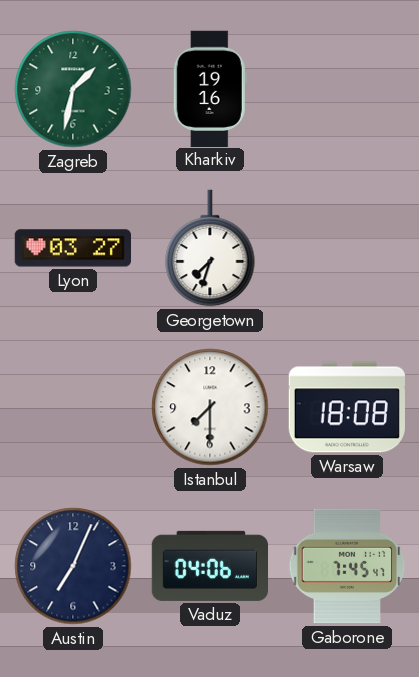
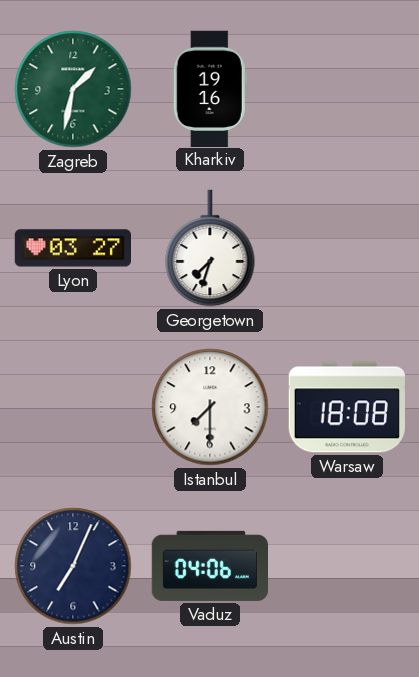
Gaborone: 7:45 -> none
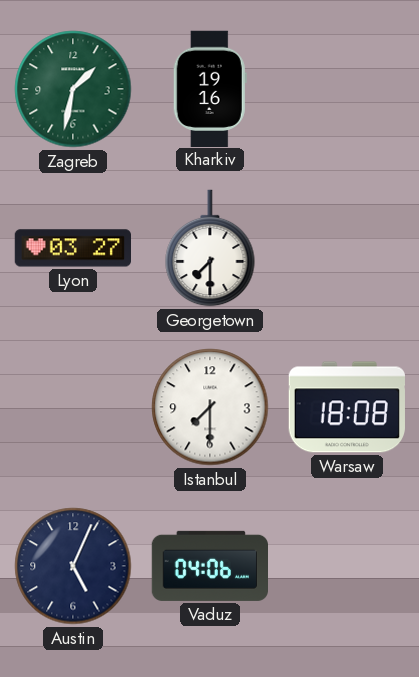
Georgetown: 7:33 -> 7:30
Austin: 7:04 -> 5:04
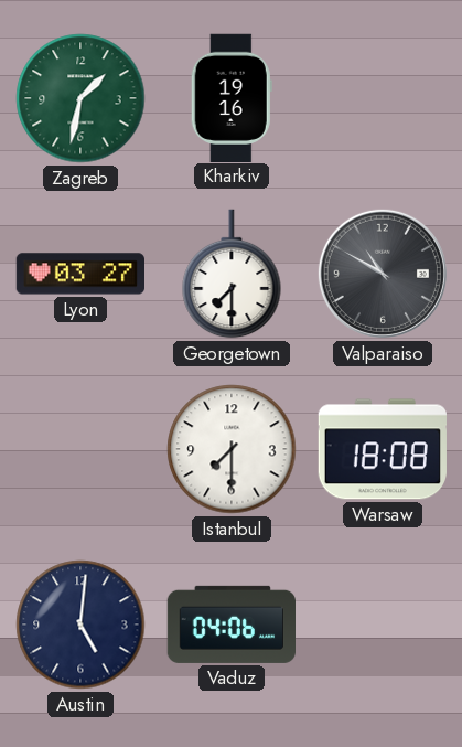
Valparaiso: none -> 10:50
Austin: 5:04 -> 5:01
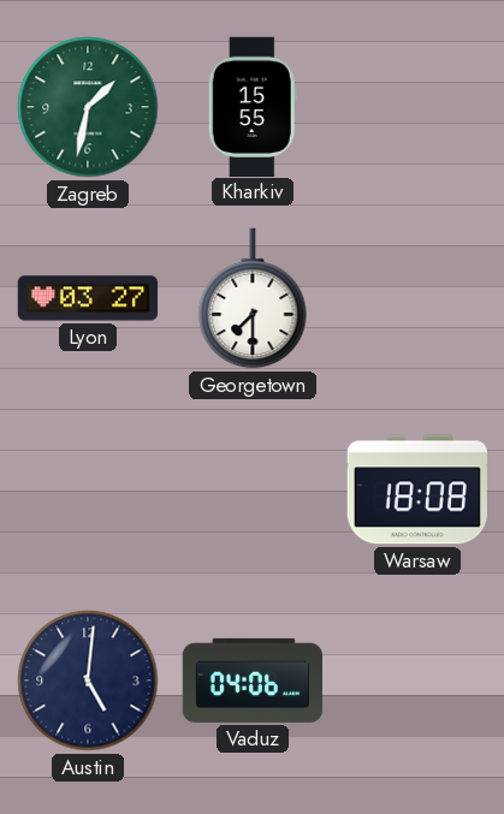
Kharkiv: 19:16 -> 15:55
Valparaiso: 10:50 -> none
Istanbul: 7:30 -> none
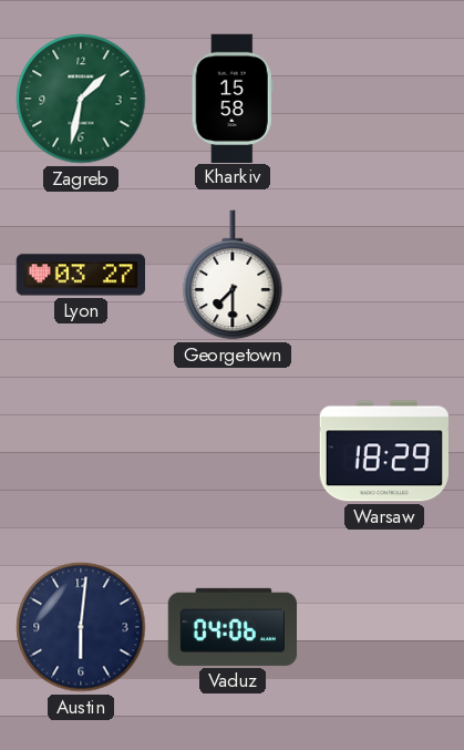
Kharkiv: 15:55 -> 15:58
Warsaw: 18:08 -> 18:29
Austin: 5:01 -> 6:01
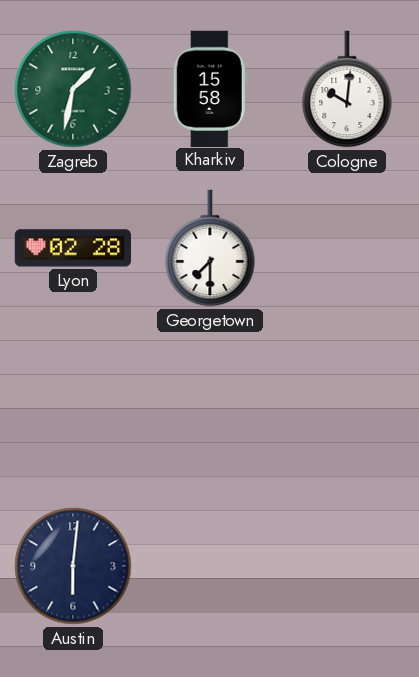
Cologne: none -> 10:01
Lyon: 03:27 -> 02:28
Warsaw: 18:29 -> none
Vaduz: 04:06 -> none
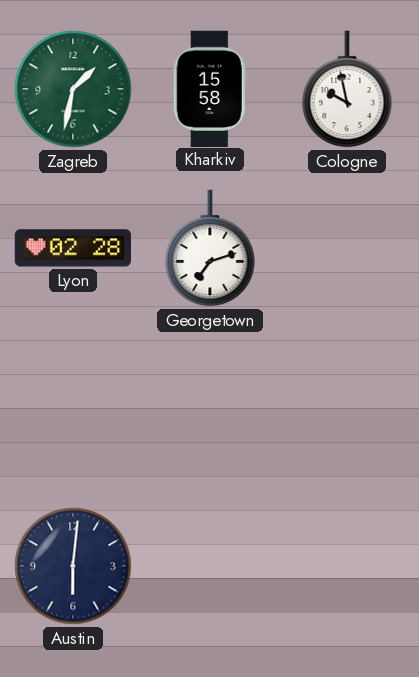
Cologne: 10:01 -> 9:58
Georgetown: 7:30 -> 7:12
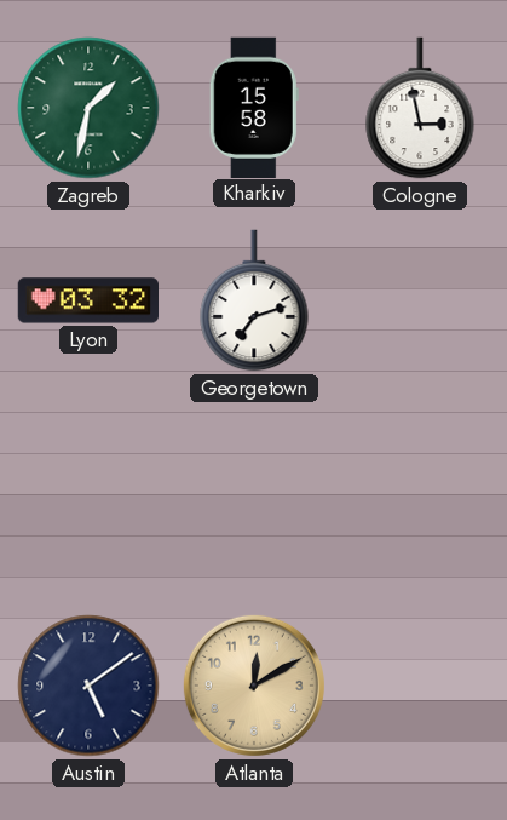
Cologne: 9:58 -> 2:58
Lyon: 02:28 -> 03:32
Austin: 6:01 -> 5:09
Atlanta: none -> 12:10
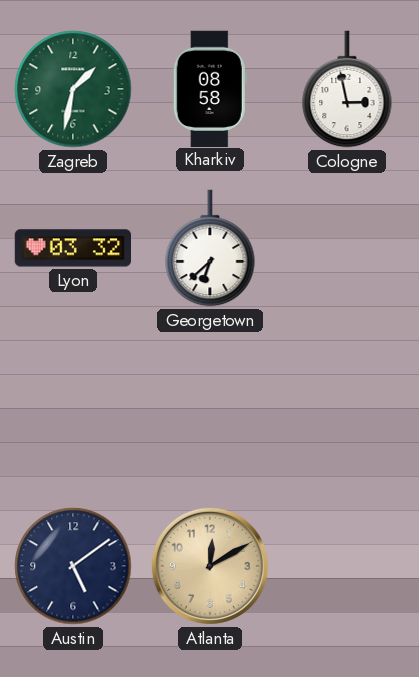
Kharkiv: 15:58 -> 08:58
Georgetown: 7:12 -> 6:38
